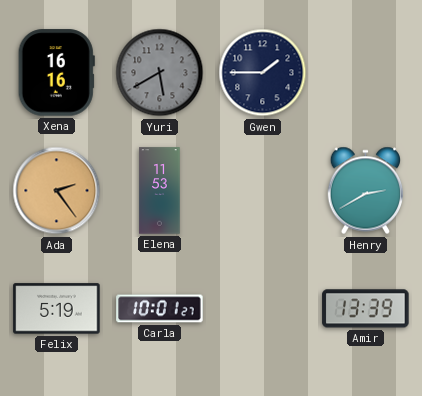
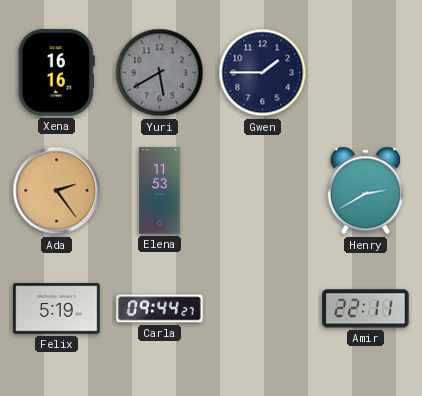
Carla: 10:01 -> 09:44
Amir: 13:39 -> 22:11
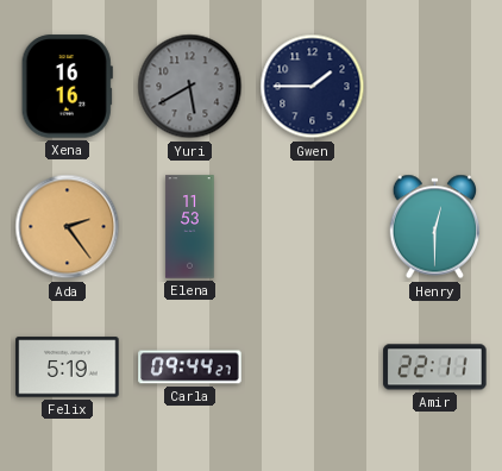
Henry: 2:40 -> 12:30
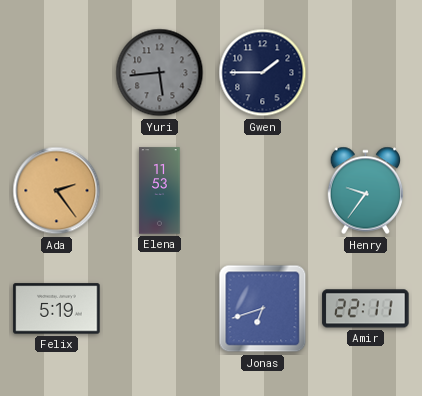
Xena: 16:16 -> none
Yuri: 5:40 -> 5:44
Henry: 12:30 -> 9:36
Carla: 09:44 -> none
Jonas: none -> 6:42
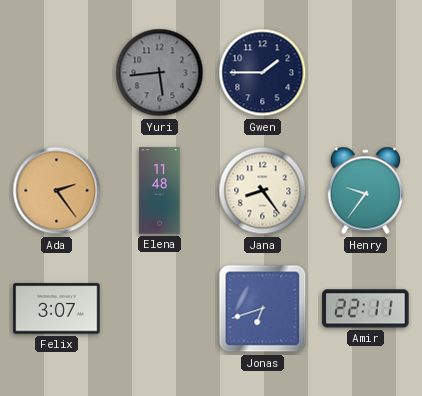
Elena: 11:53 -> 11:48
Jana: none -> 8:24
Felix: 5:19 -> 3:07
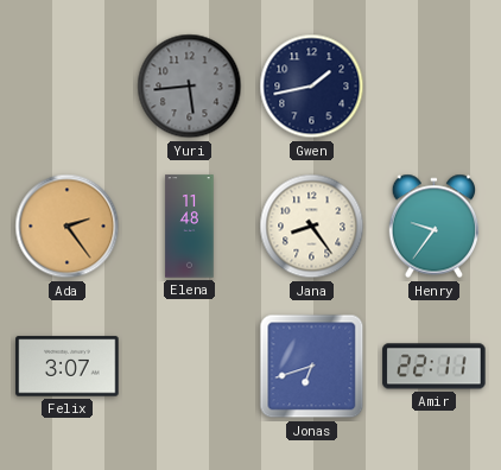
Gwen: 1:45 -> 1:43
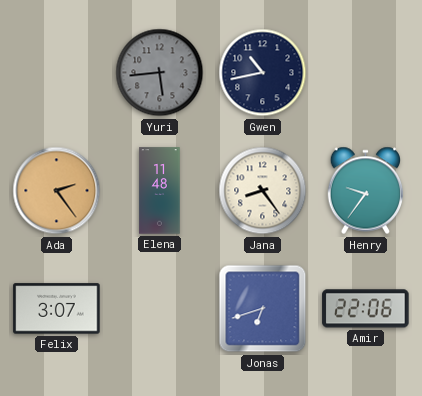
Gwen: 1:43 -> 10:43
Amir: 22:11 -> 22:06
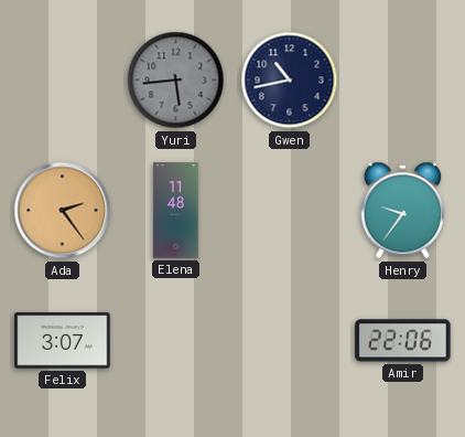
Jana: 8:24 -> none
Jonas: 6:42 -> none
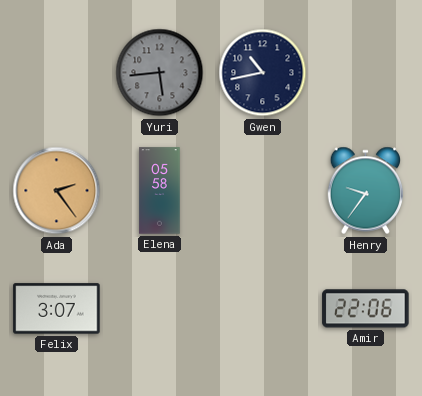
Elena: 11:48 -> 05:58
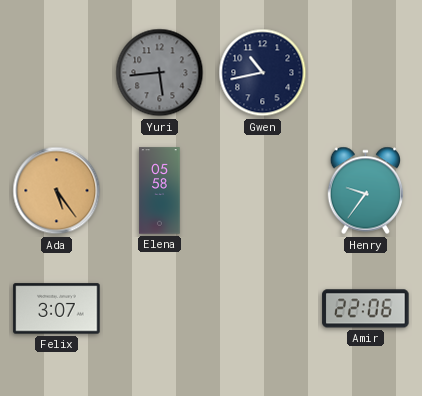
Ada: 2:24 -> 5:24
